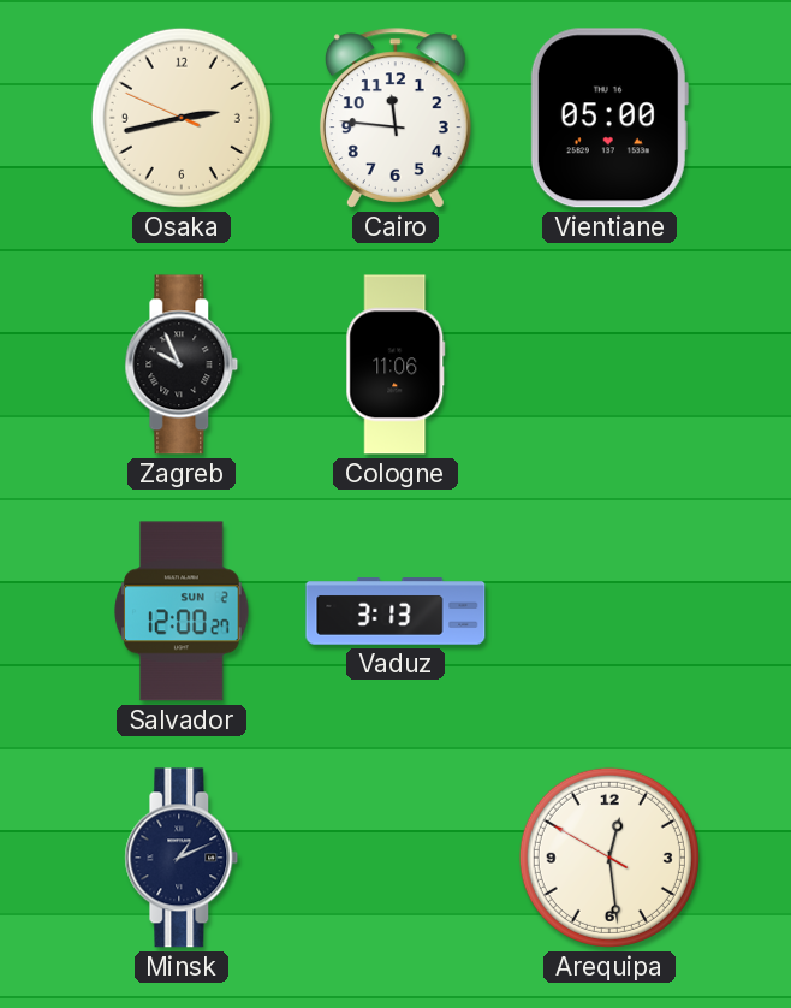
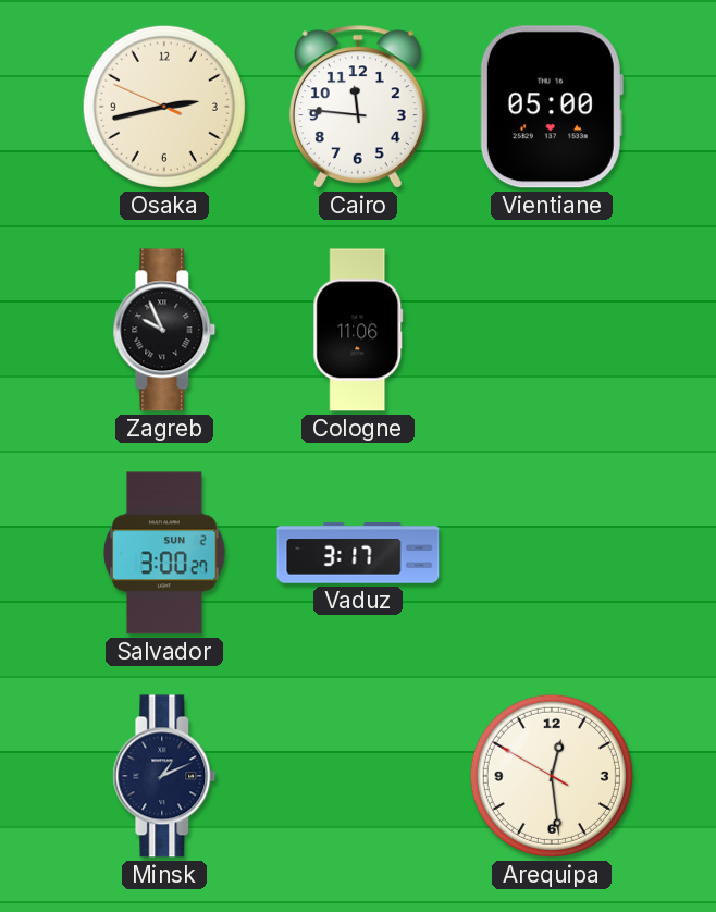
Salvador: 12:00 -> 3:00
Vaduz: 3:13 -> 3:17
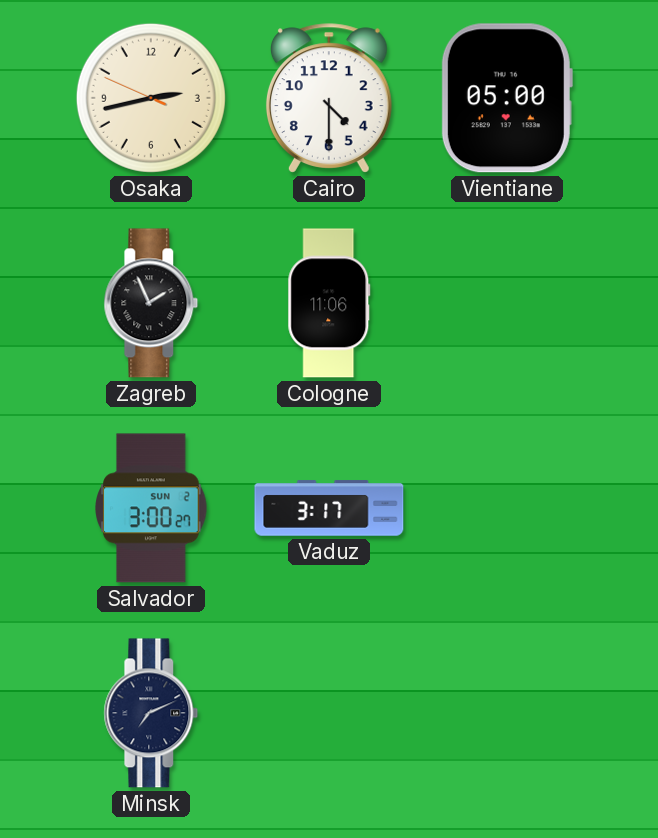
Cairo: 11:46 -> 4:30
Zagreb: 9:56 -> 1:56
Minsk: 1:11 -> 7:11
Arequipa: 12:28 -> none
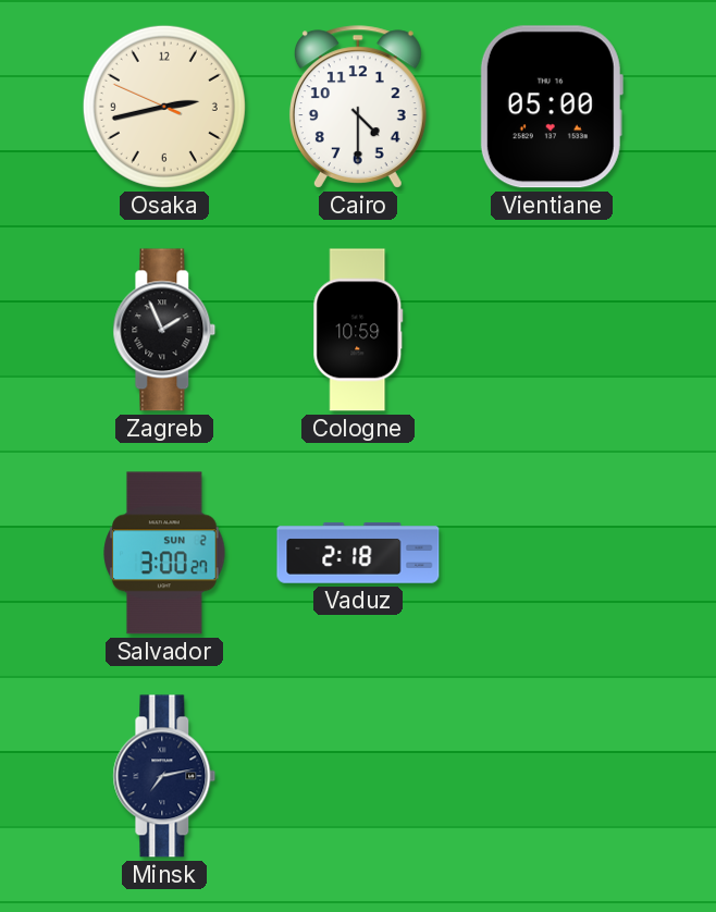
Cologne: 11:06 -> 10:59
Vaduz: 3:17 -> 2:18
Minsk: 7:11 -> 7:13
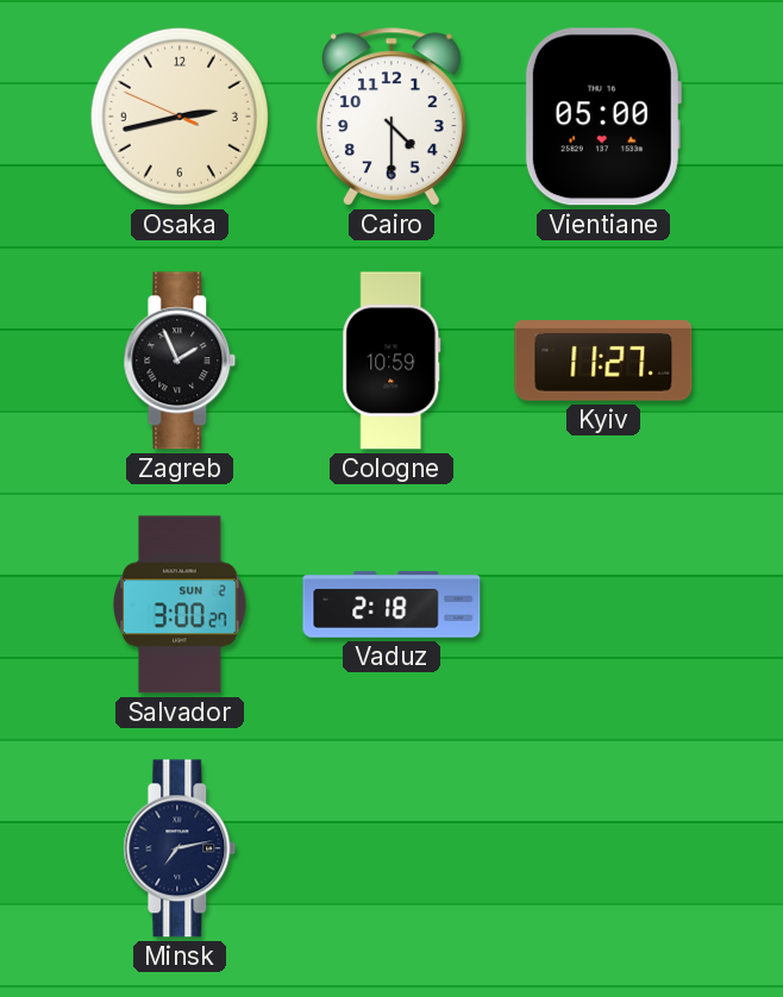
Kyiv: none -> 11:27
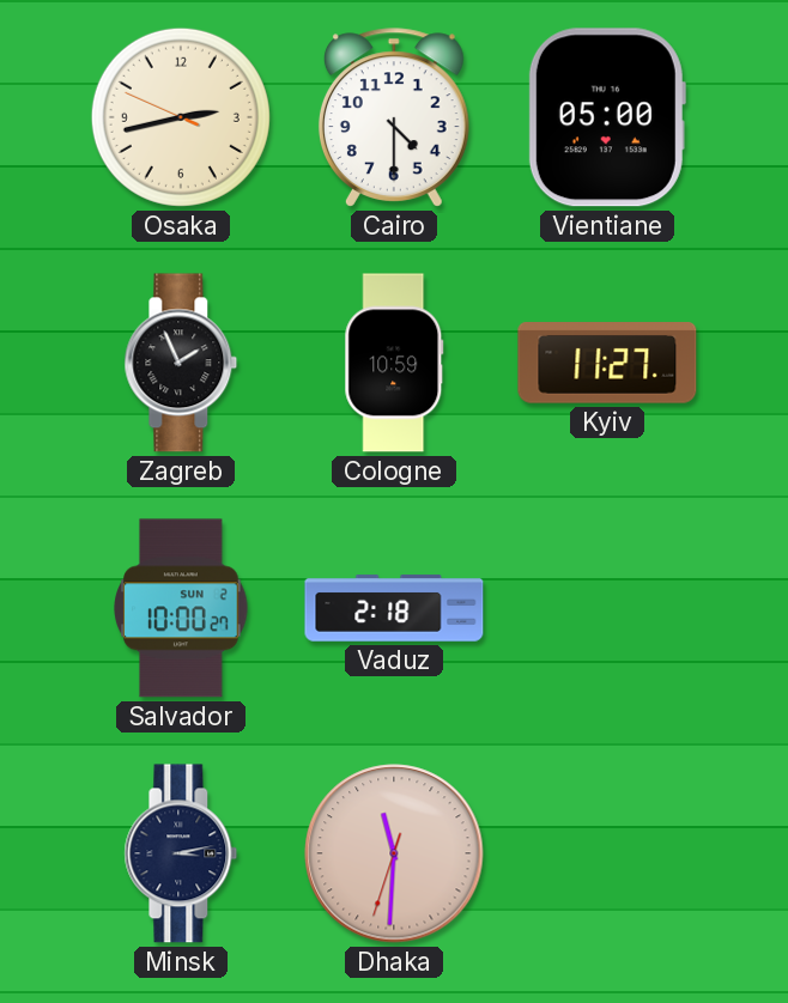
Salvador: 3:00 -> 10:00
Minsk: 7:13 -> 3:13
Dhaka: none -> 11:30
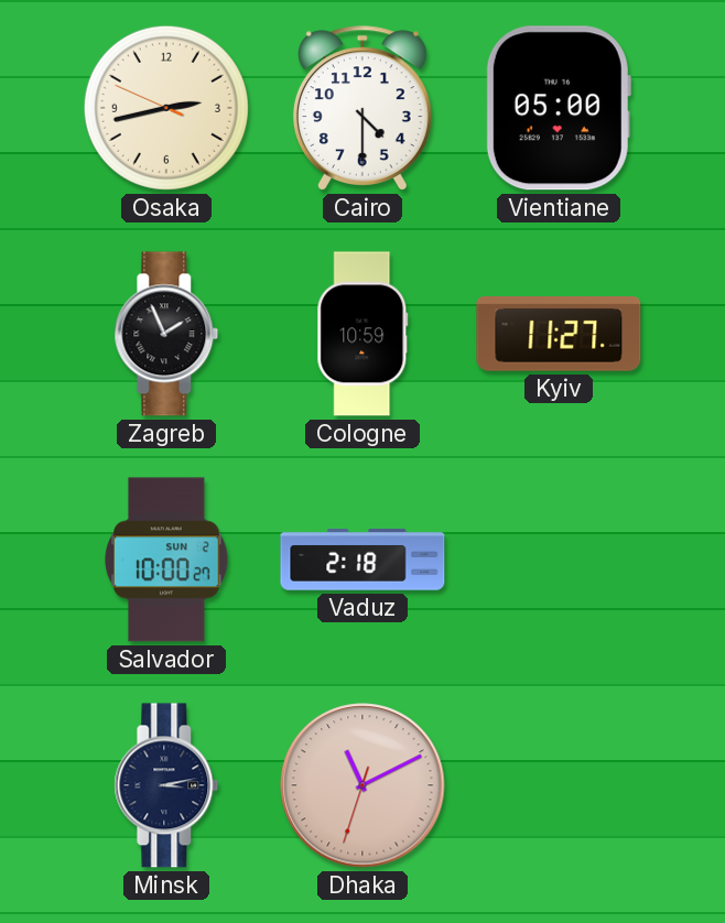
Dhaka: 11:30 -> 11:10
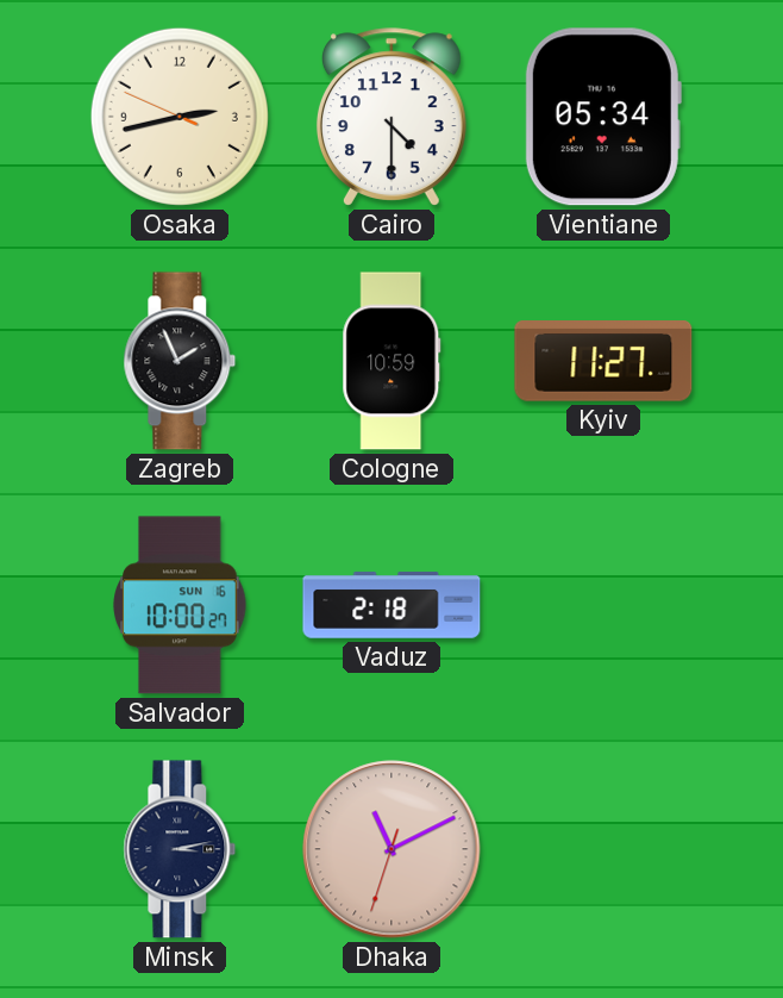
Vientiane: 05:00 -> 05:34
Salvador date: SUN 2 -> SUN 16
